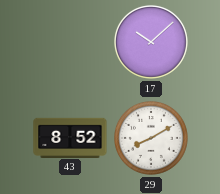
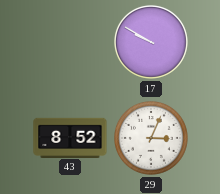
17: 10:08 -> 9:50
29: 8:10 -> 3:04
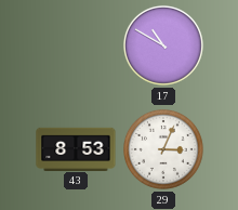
17: 9:50 -> 10:50
43: 8:52 -> 8:53
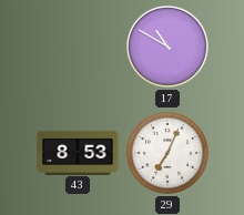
29: 3:04 -> 7:04
